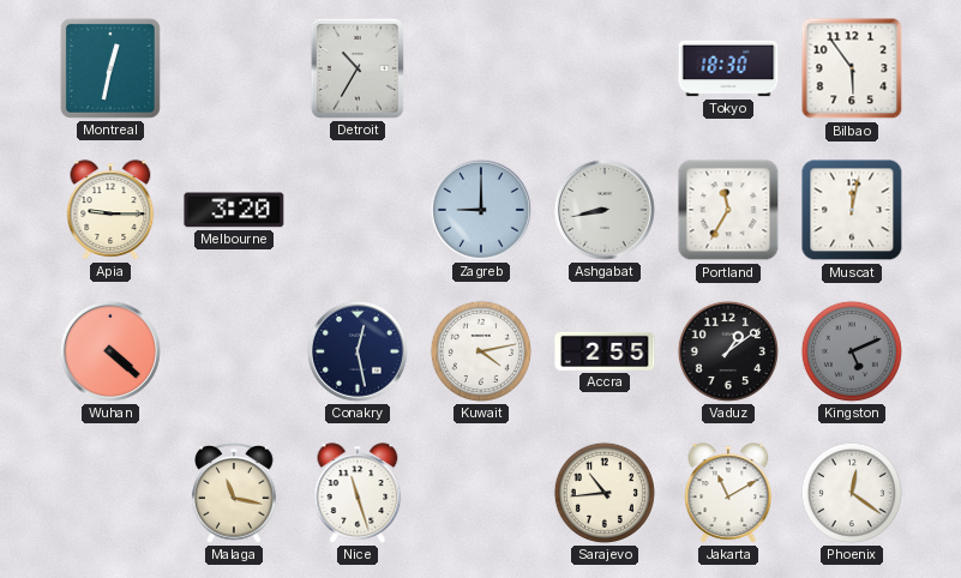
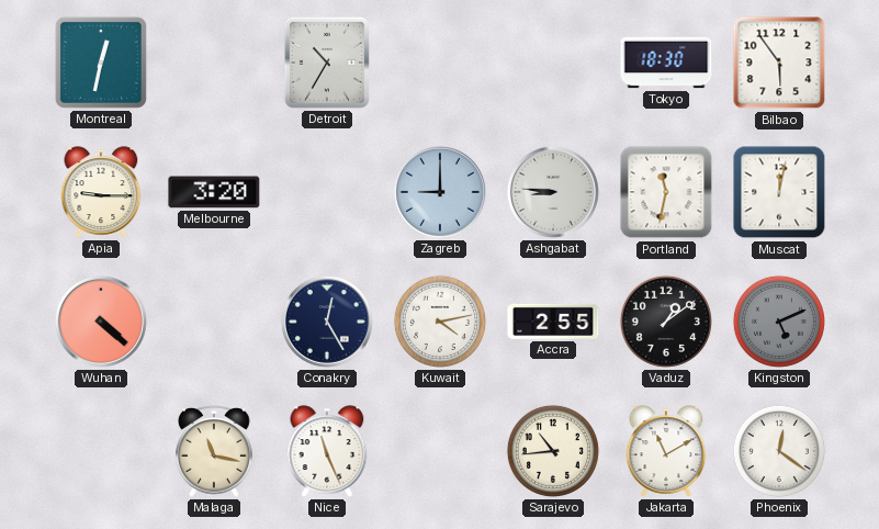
Ashgabat: 8:43 -> 8:46
Portland: 11:35 -> 11:32
Conakry: 12:28 -> 12:25
Nice: 11:27 -> 11:26
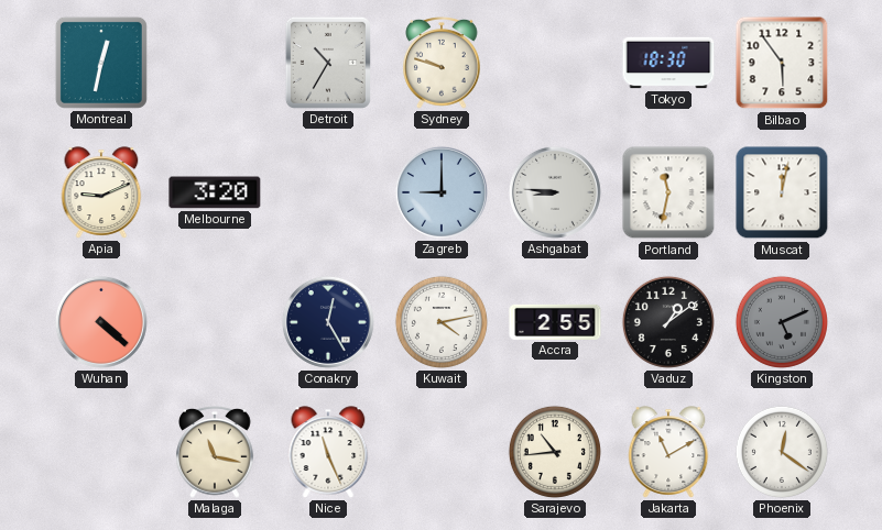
Sydney: none -> 9:48
Apia: 9:15 -> 9:11
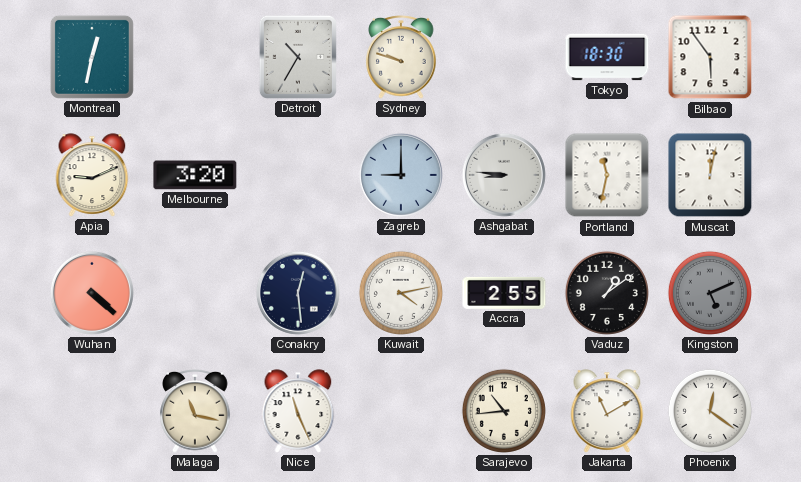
Conakry: 12:25 -> 12:29
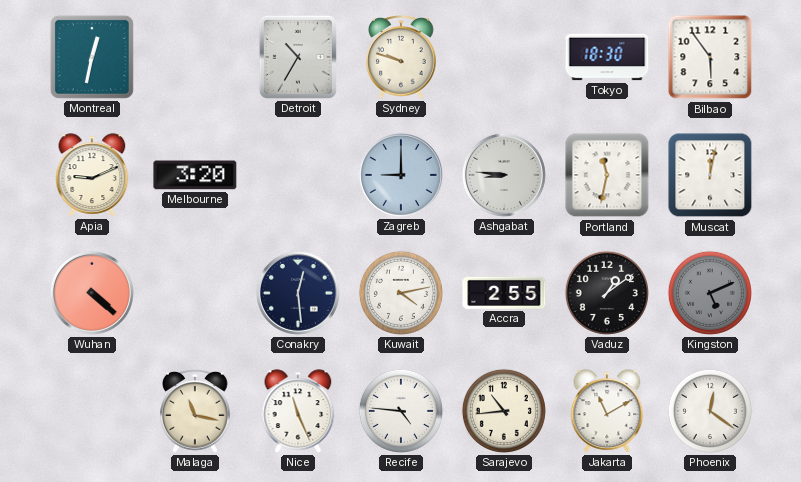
Recife: none -> 4:46
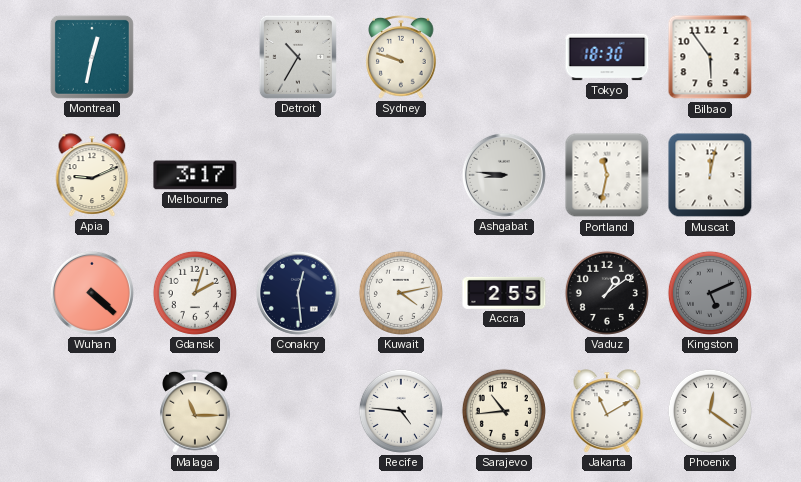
Melbourne: 3:20 -> 3:17
Zagreb: 9:00 -> none
Gdansk: none -> 2:03
Malaga: 11:17 -> 11:15
Nice: 11:26 -> none
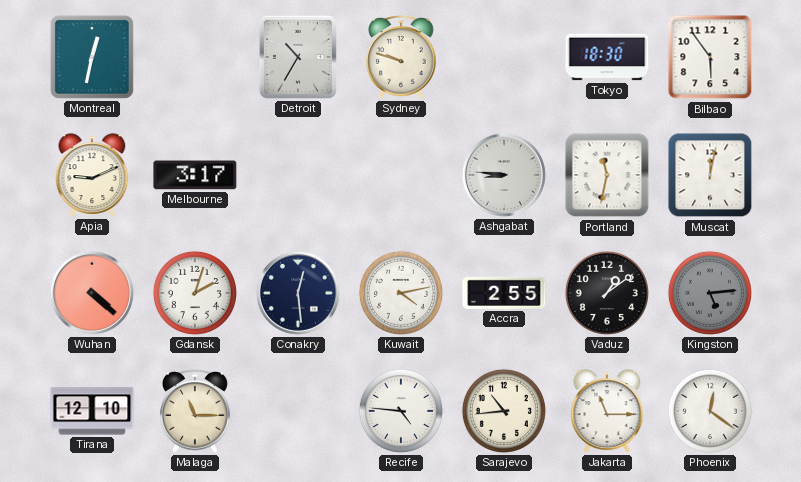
Kingston: 5:11 -> 5:14
Tirana: none -> 12:10
Jakarta: 11:10 -> 11:15
